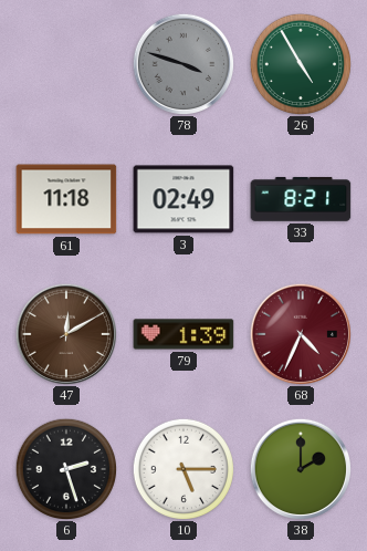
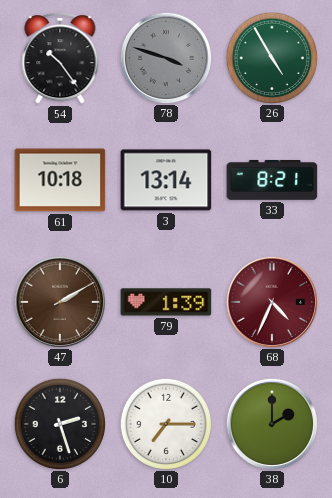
54: none -> 10:24
61: 11:18 -> 10:18
3: 02:49 -> 13:14
47: 12:10 -> 2:10
10: 5:15 -> 7:15
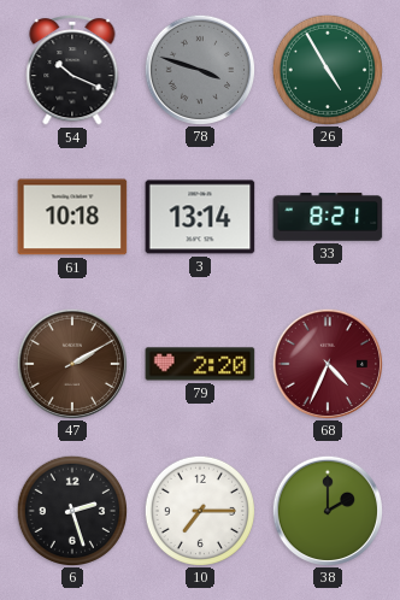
54: 10:24 -> 10:19
79: 1:39 -> 2:20
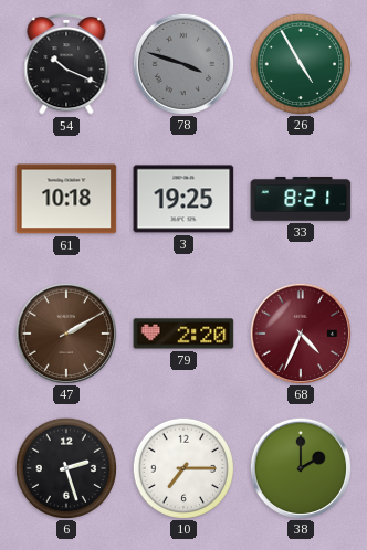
3: 13:14 -> 19:25
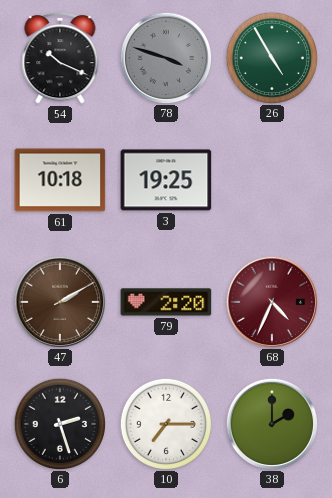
33: 8:21 -> none
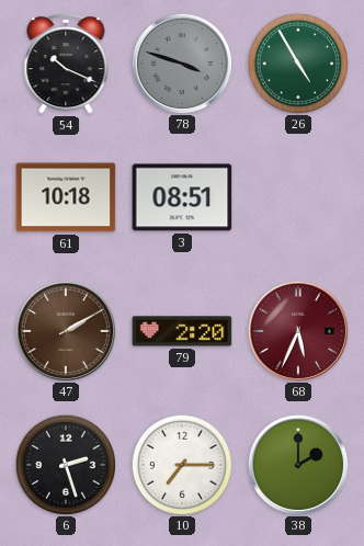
3: 19:25 -> 08:51
68: 4:34 -> 5:34
